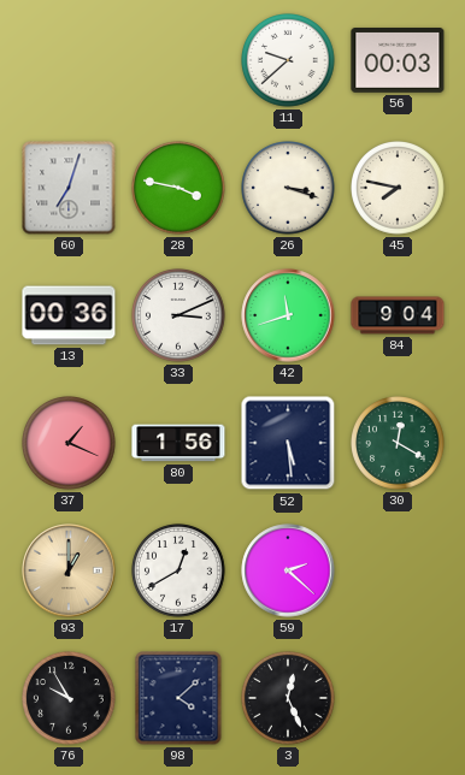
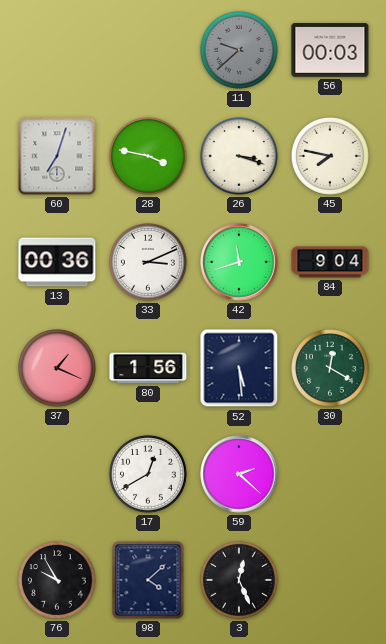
11 dial: white -> grey
93: 1:00 -> none
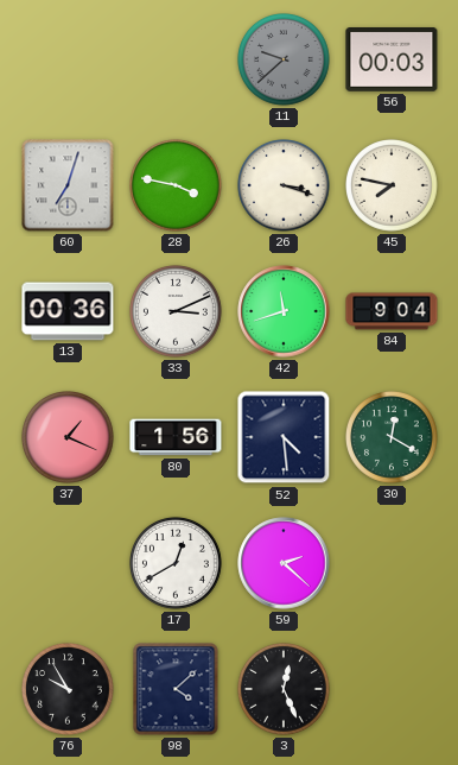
52: 5:29 -> 4:29
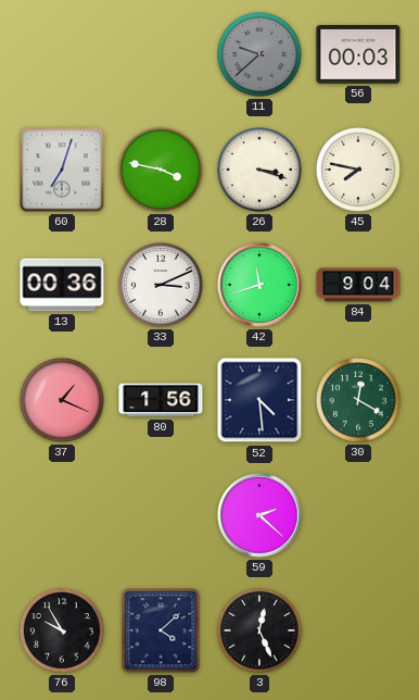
17: 12:40 -> none
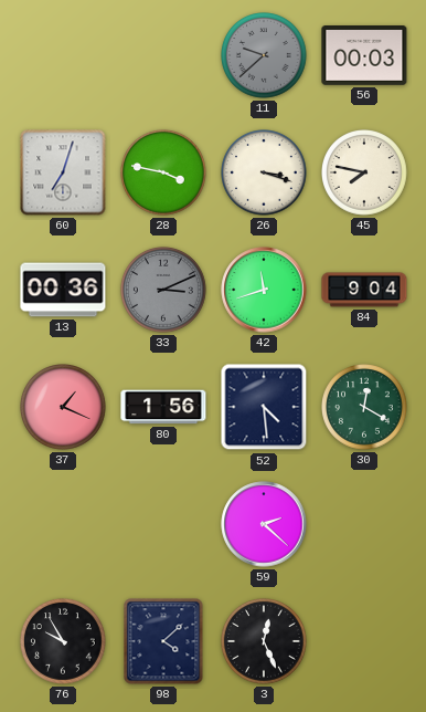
33 dial: white -> grey
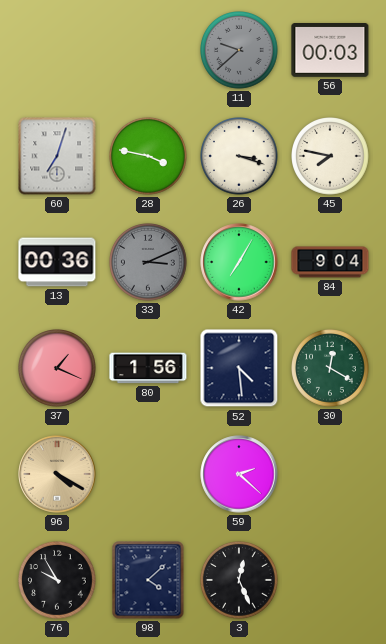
42: 11:42 -> 7:05
96: none -> 4:20
